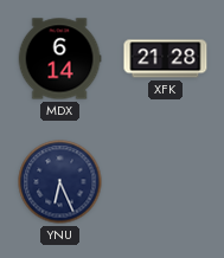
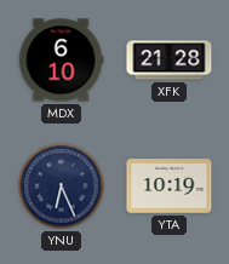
MDX: 6:14 -> 6:10
YTA: none -> 10:19
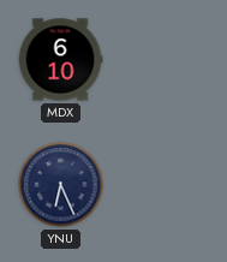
XFK: 21:28 -> none
YTA: 10:19 -> none
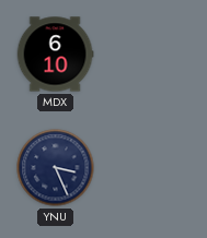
YNU: 6:26 -> 3:26
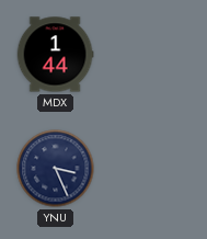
MDX: 6:10 -> 1:44
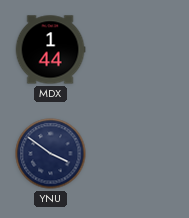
YNU: 3:26 -> 3:51
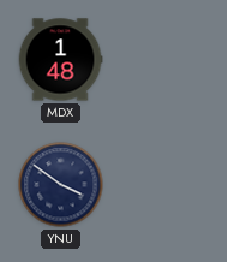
MDX: 1:44 -> 1:48
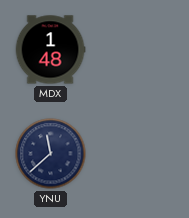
YNU: 3:51 -> 11:38
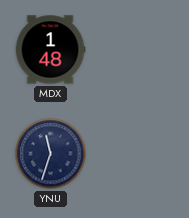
YNU: 11:38 -> 11:33
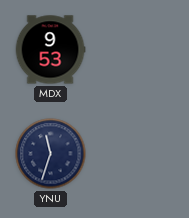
MDX: 1:48 -> 9:53
